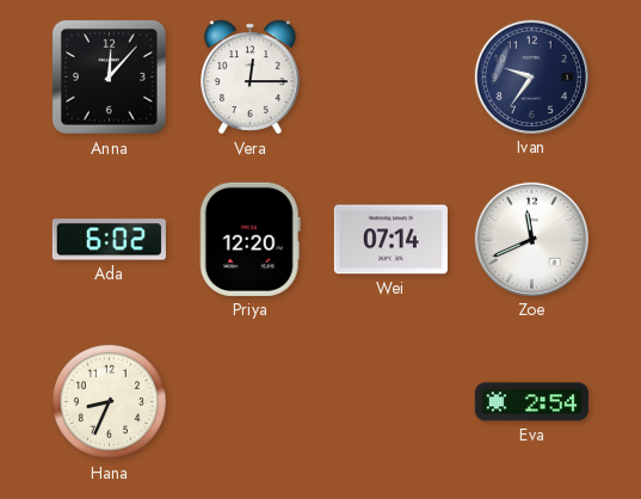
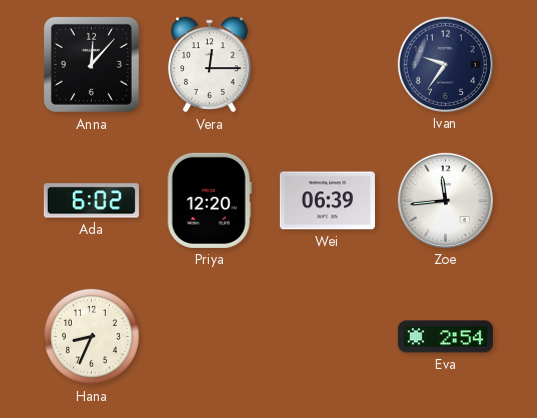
Wei: 07:14 -> 06:39
Zoe: 11:41 -> 11:44
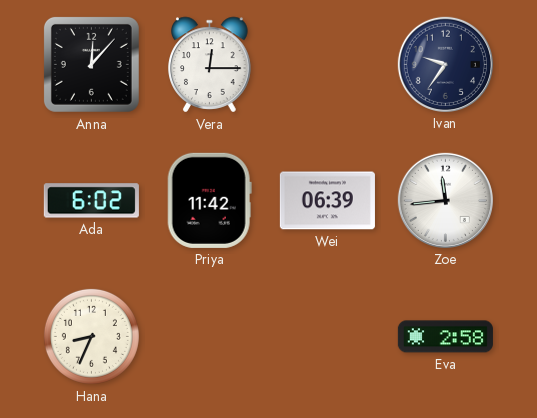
Priya: 12:20 -> 11:42
Eva: 2:54 -> 2:58
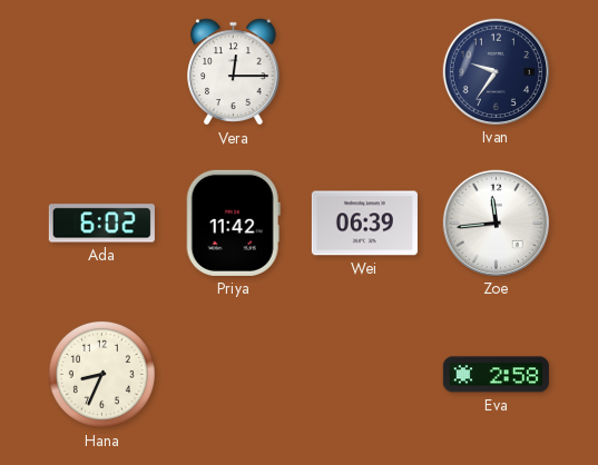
Anna: 12:07 -> none
